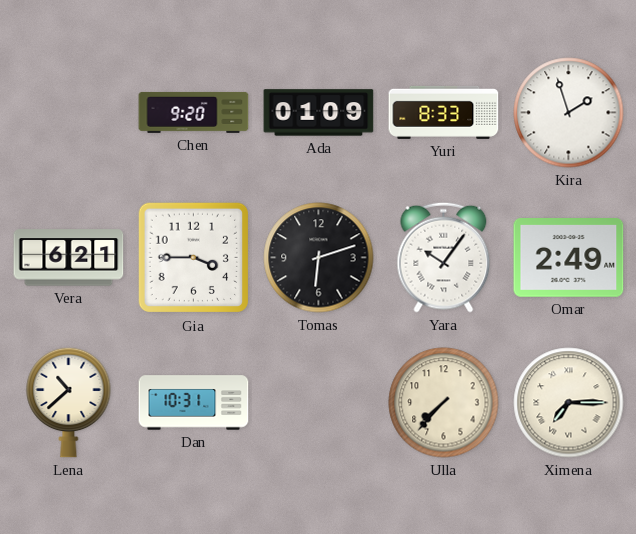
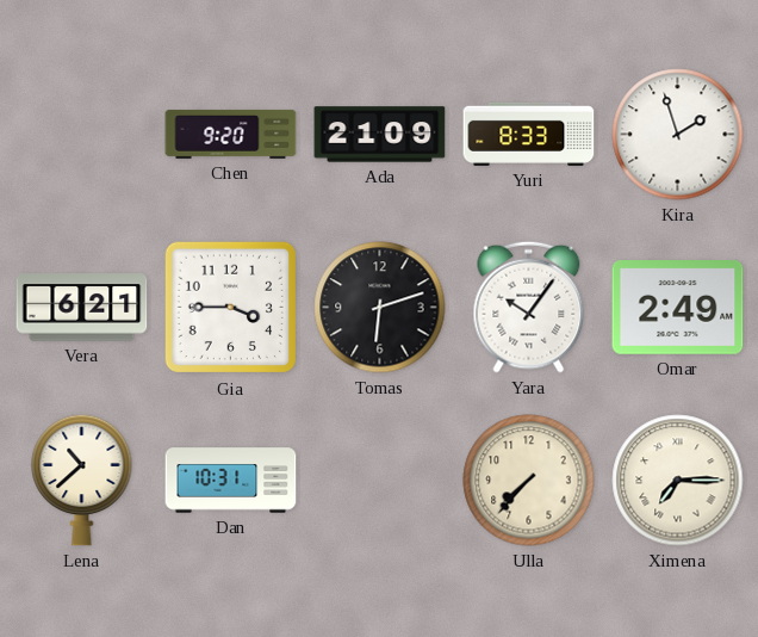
Ada: 01:09 -> 21:09
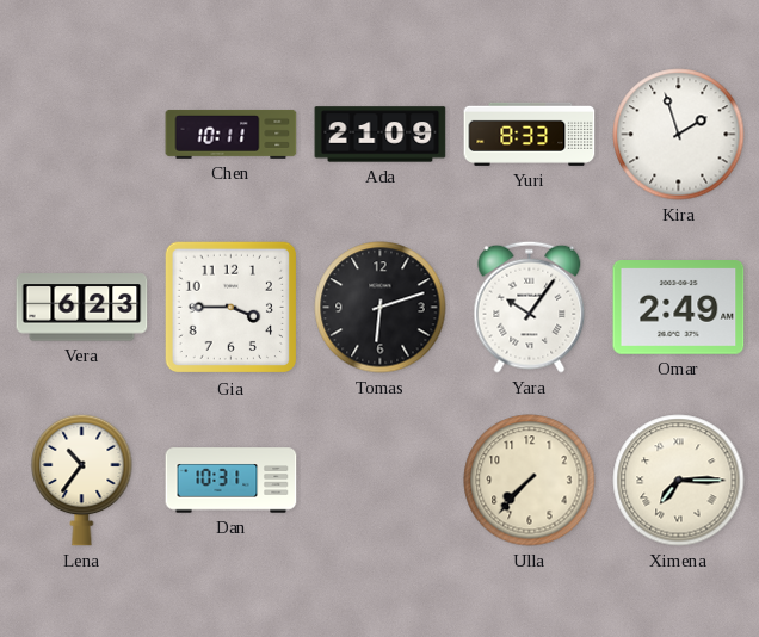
Chen: 9:20 -> 10:11
Vera: 6:21 -> 6:23
Lena: 10:38 -> 10:36
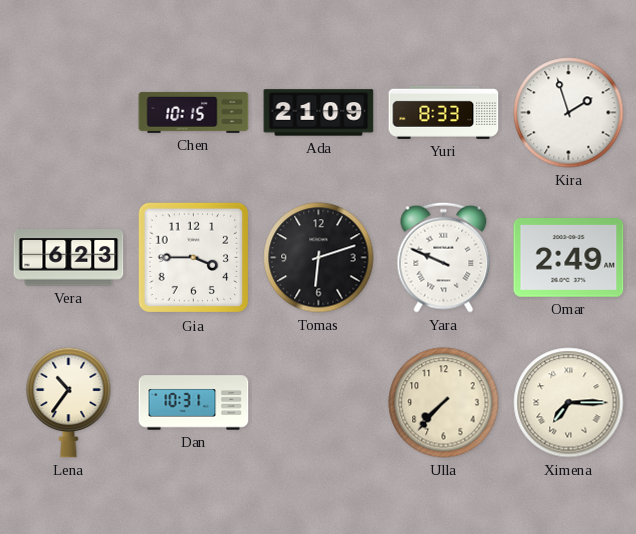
Chen: 10:11 -> 10:15
Yara: 10:06 -> 9:49
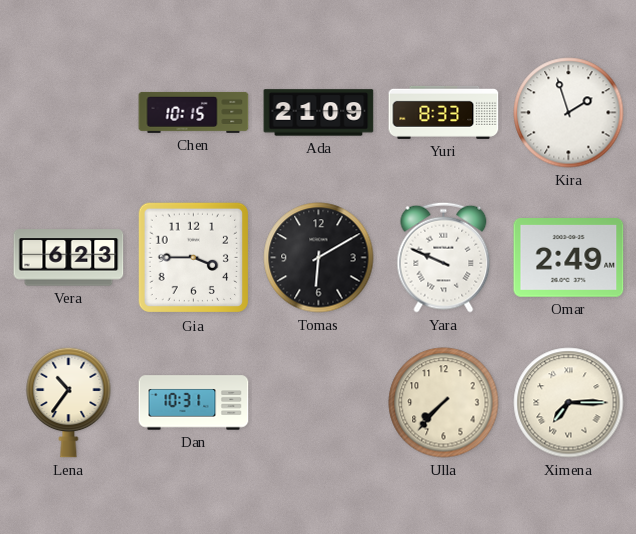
Tomas: 6:12 -> 6:10
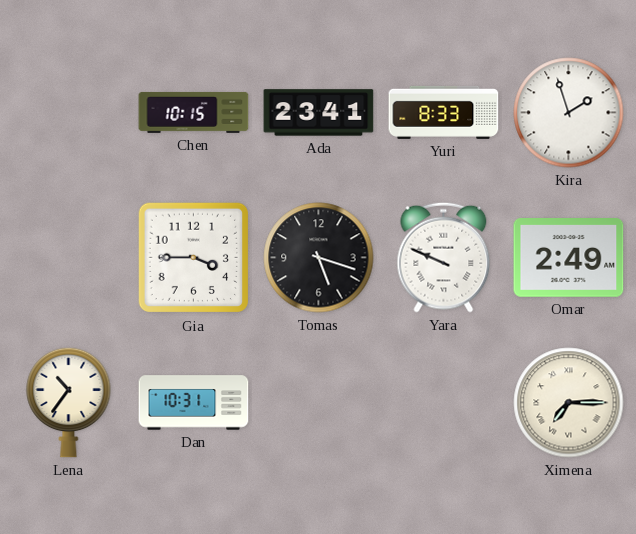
Ada: 21:09 -> 23:41
Vera: 6:23 -> none
Tomas: 6:10 -> 5:18
Ulla: 7:37 -> none
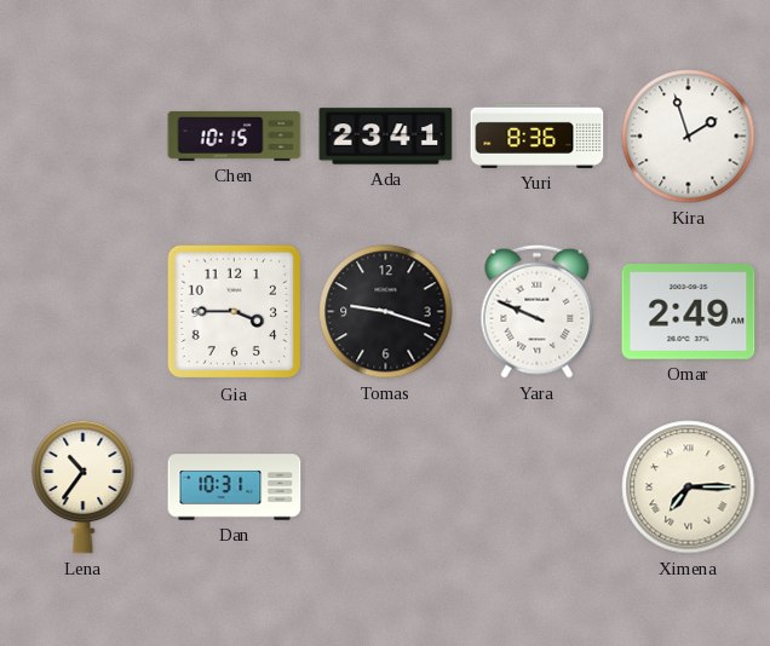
Yuri: 8:33 -> 8:36
Tomas: 5:18 -> 9:18
